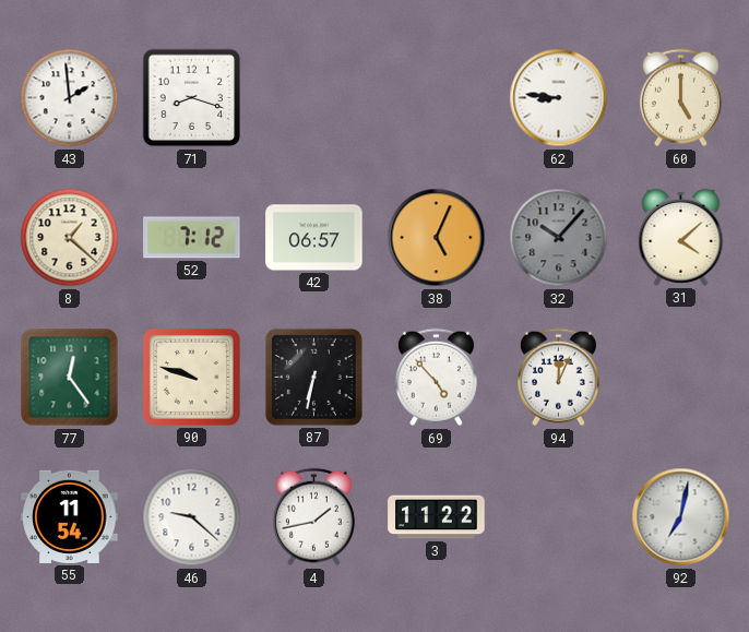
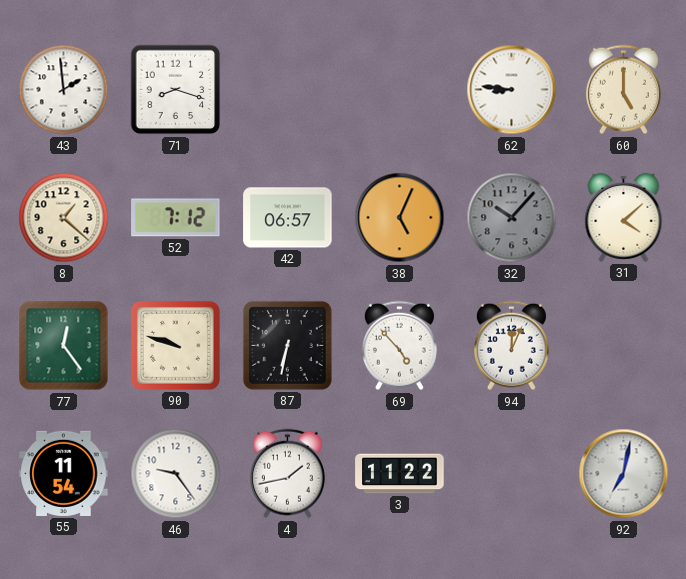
46: 9:22 -> 9:24
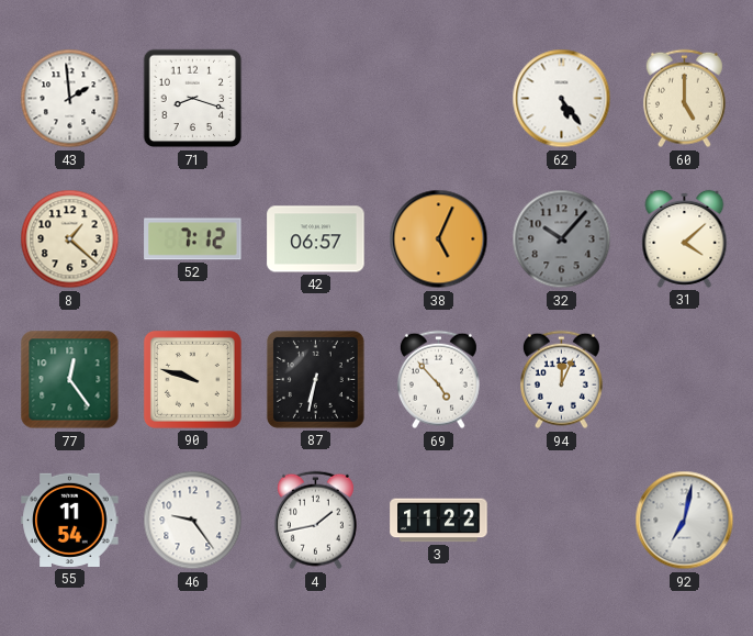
62: 8:46 -> 5:24
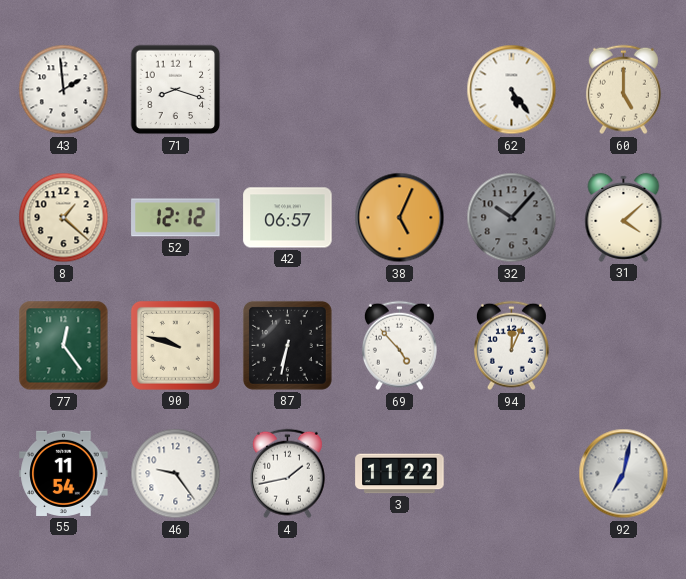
52: 7:12 -> 12:12
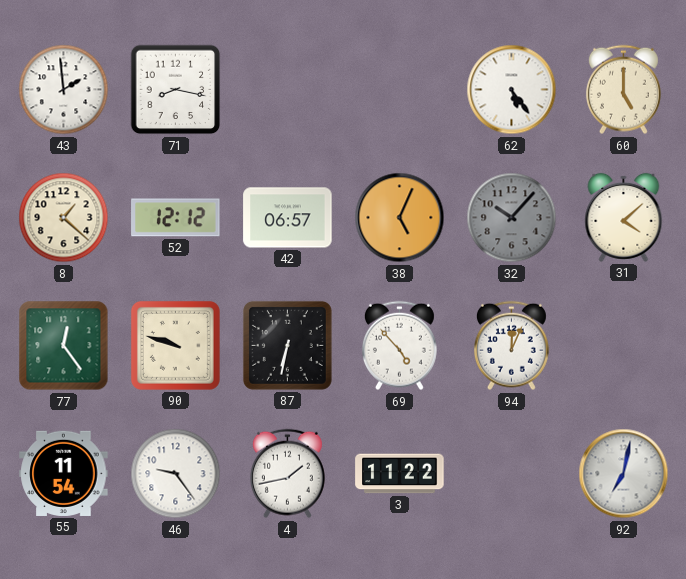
71: 8:18 -> 8:17
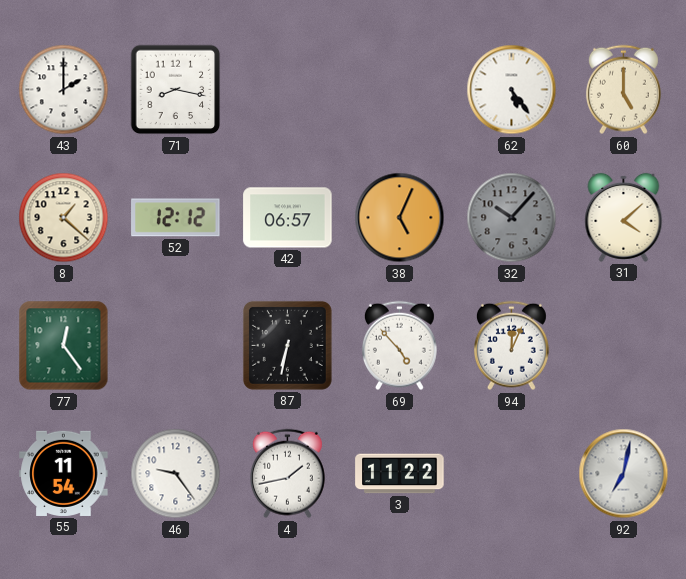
43: 1:59 -> 2:00
90: 9:48 -> none
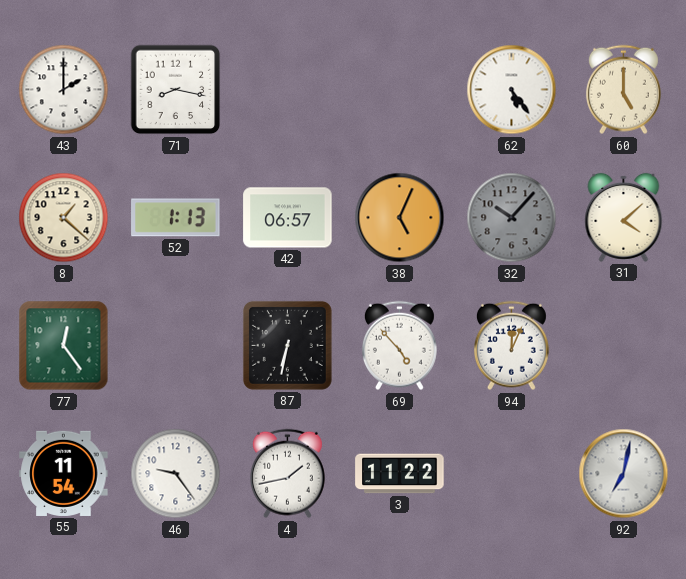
52: 12:12 -> 1:13
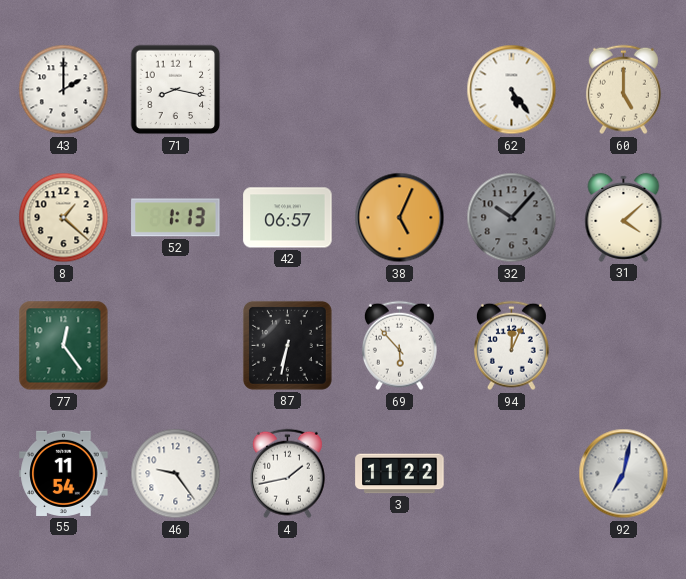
69: 4:53 -> 5:53
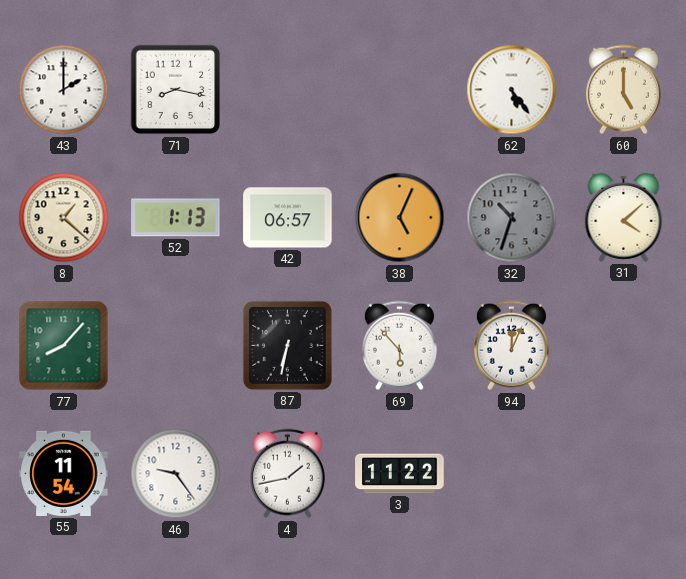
32: 10:07 -> 10:33
77: 12:24 -> 8:07
92: 7:02 -> none
